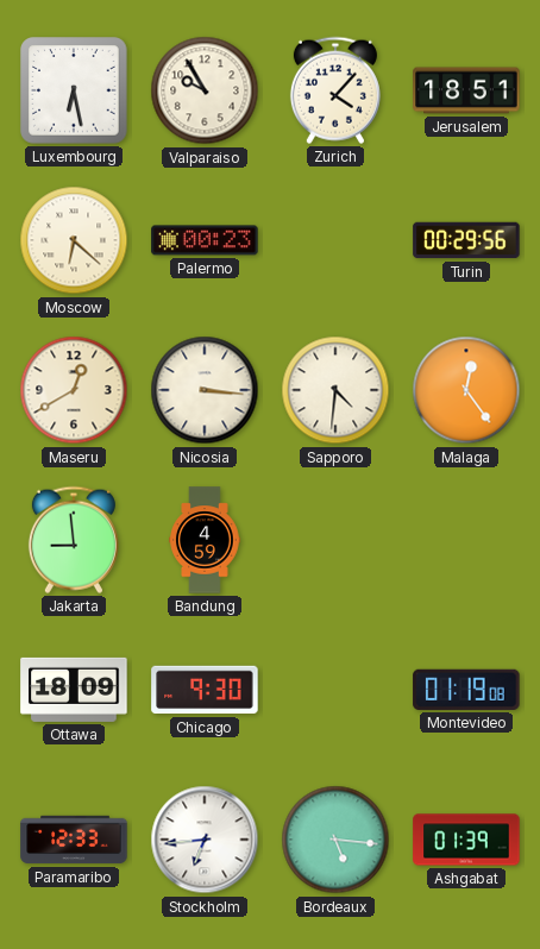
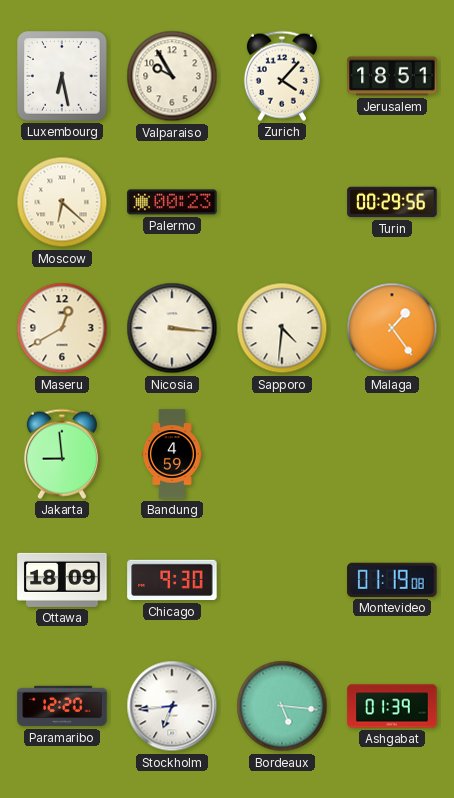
Malaga: 12:24 -> 1:24
Paramaribo: 12:33 -> 12:20
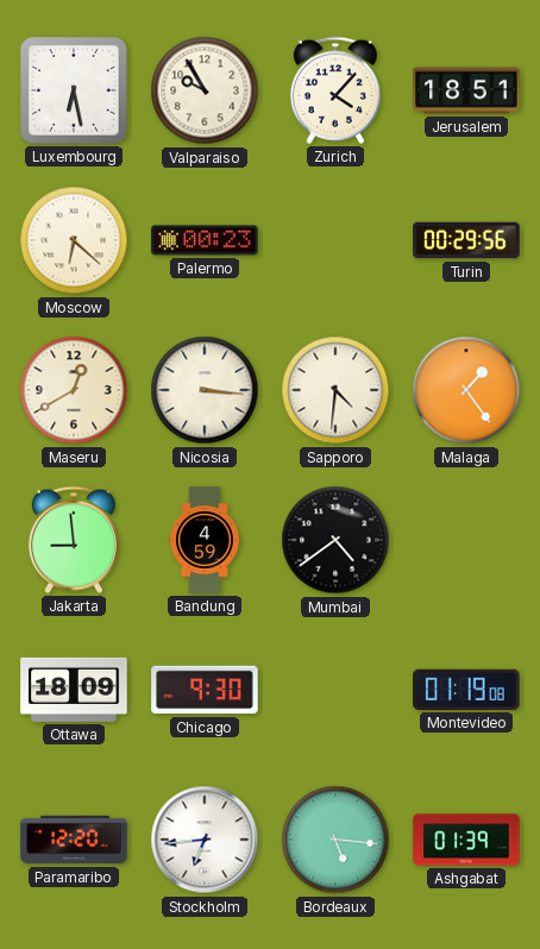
Mumbai: none -> 4:39
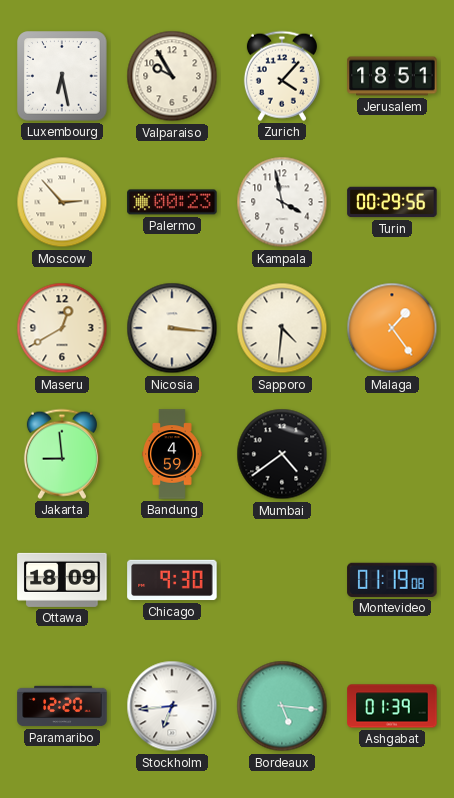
Moscow: 6:22 -> 2:53
Kampala: none -> 3:58
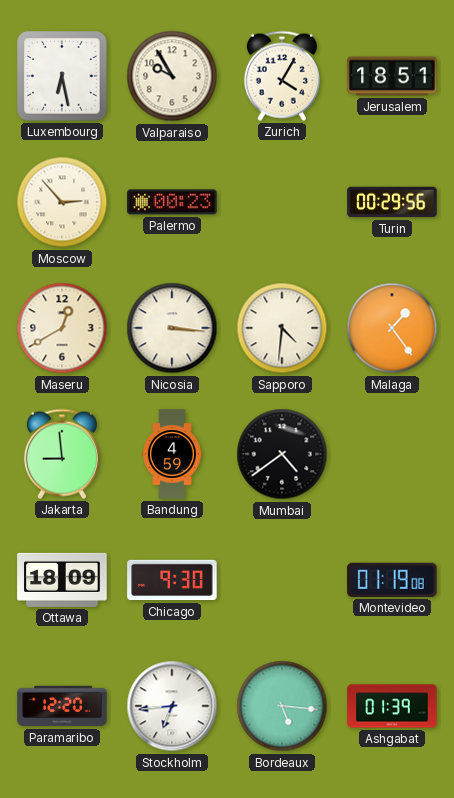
Zurich: 4:07 -> 4:05
Kampala: 3:58 -> none
